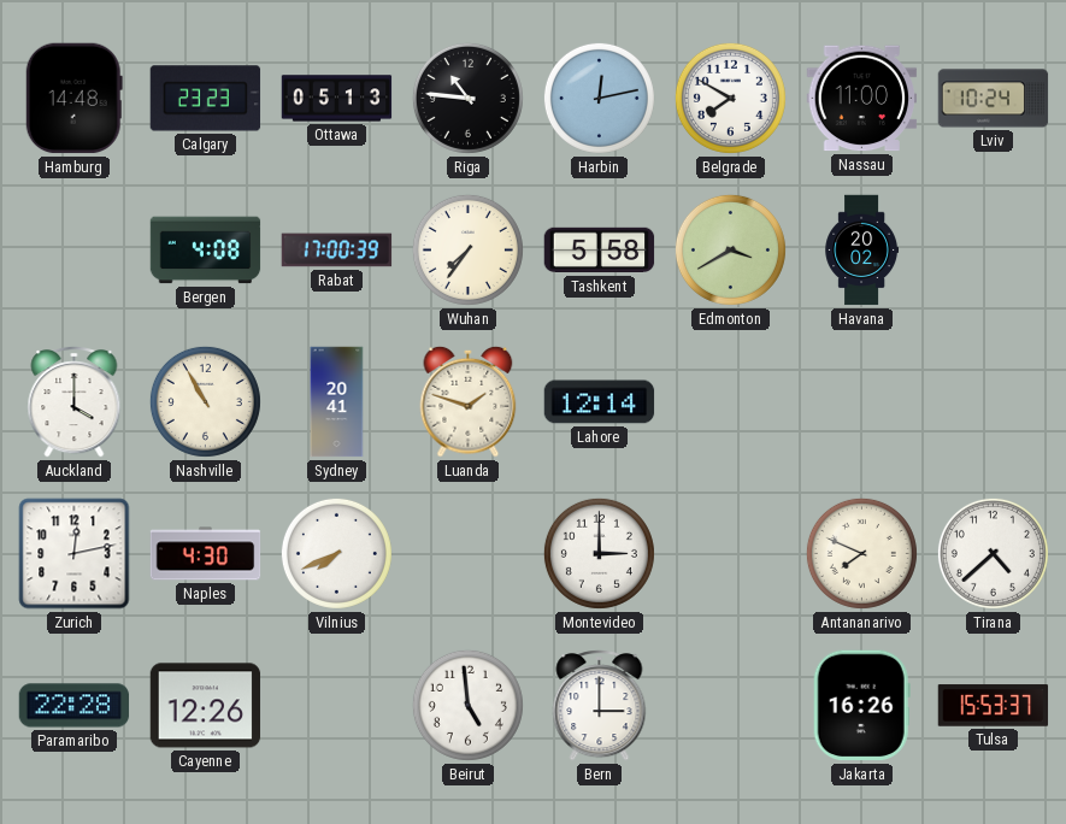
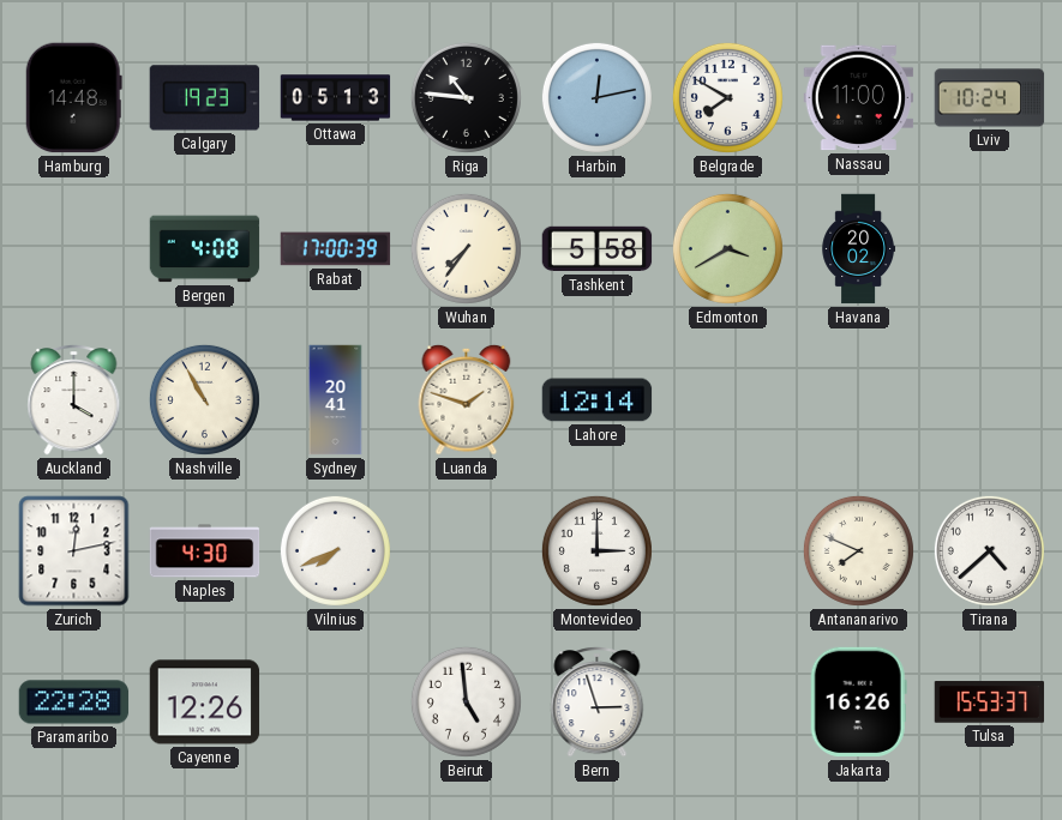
Calgary: 23:23 -> 19:23
Bern: 3:00 -> 2:57
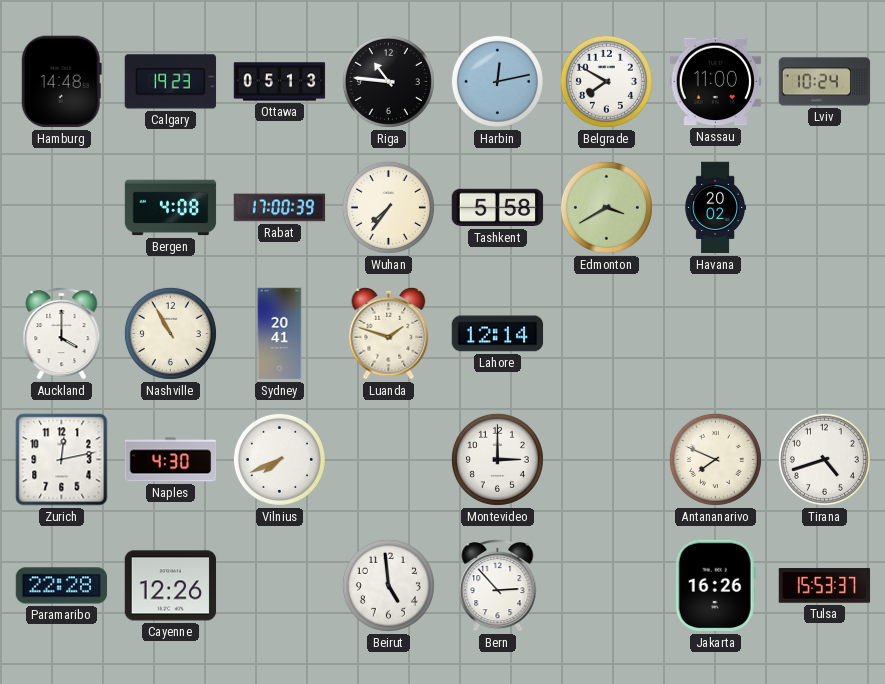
Tirana: 4:38 -> 4:42
Bern: 2:57 -> 2:53
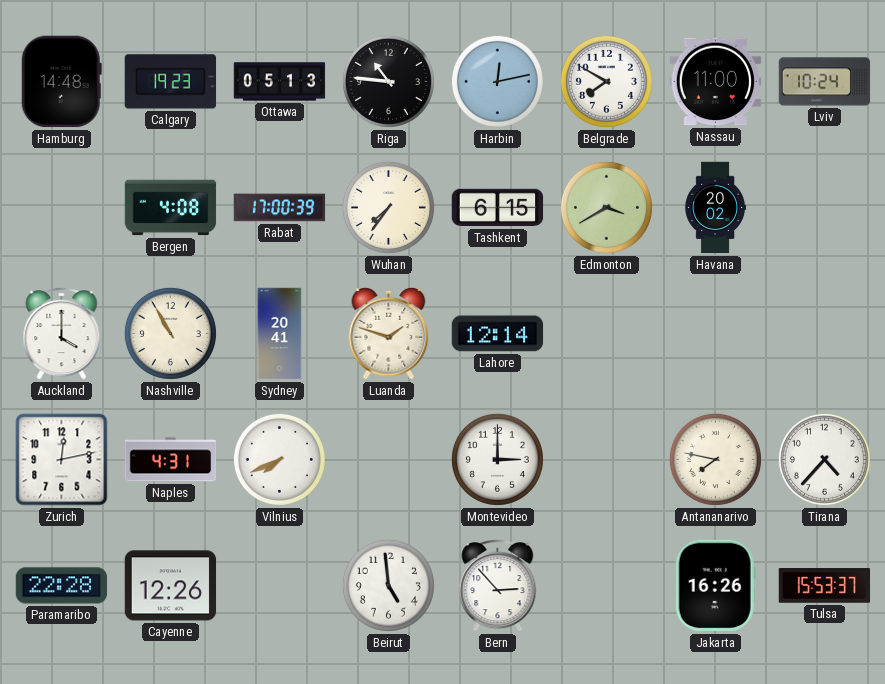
Tashkent: 5:58 -> 6:15
Naples: 4:30 -> 4:31
Antananarivo: 7:49 -> 7:47
Tirana: 4:42 -> 4:37
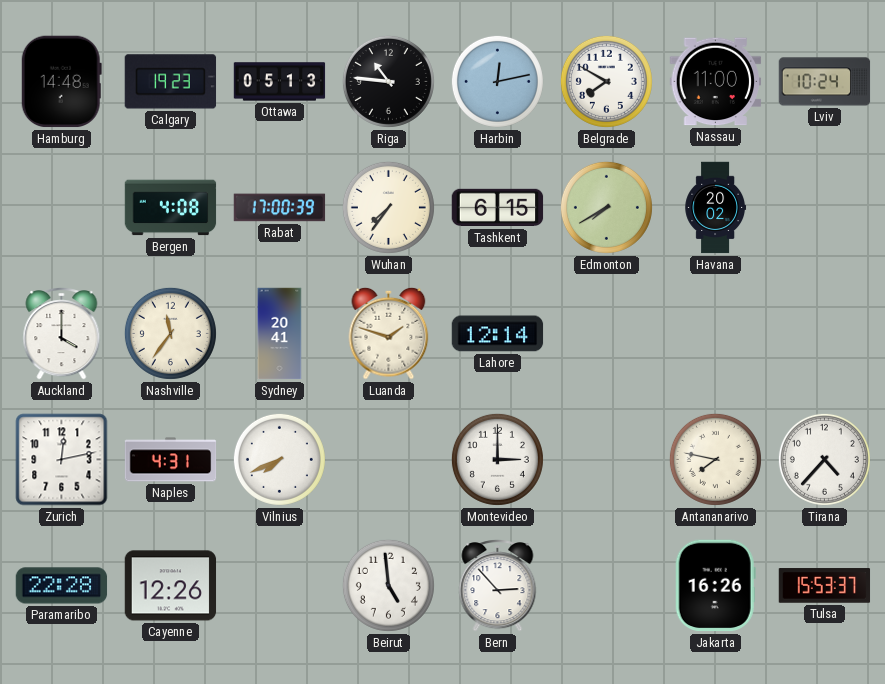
Edmonton: 3:40 -> 7:40
Nashville: 10:55 -> 11:36
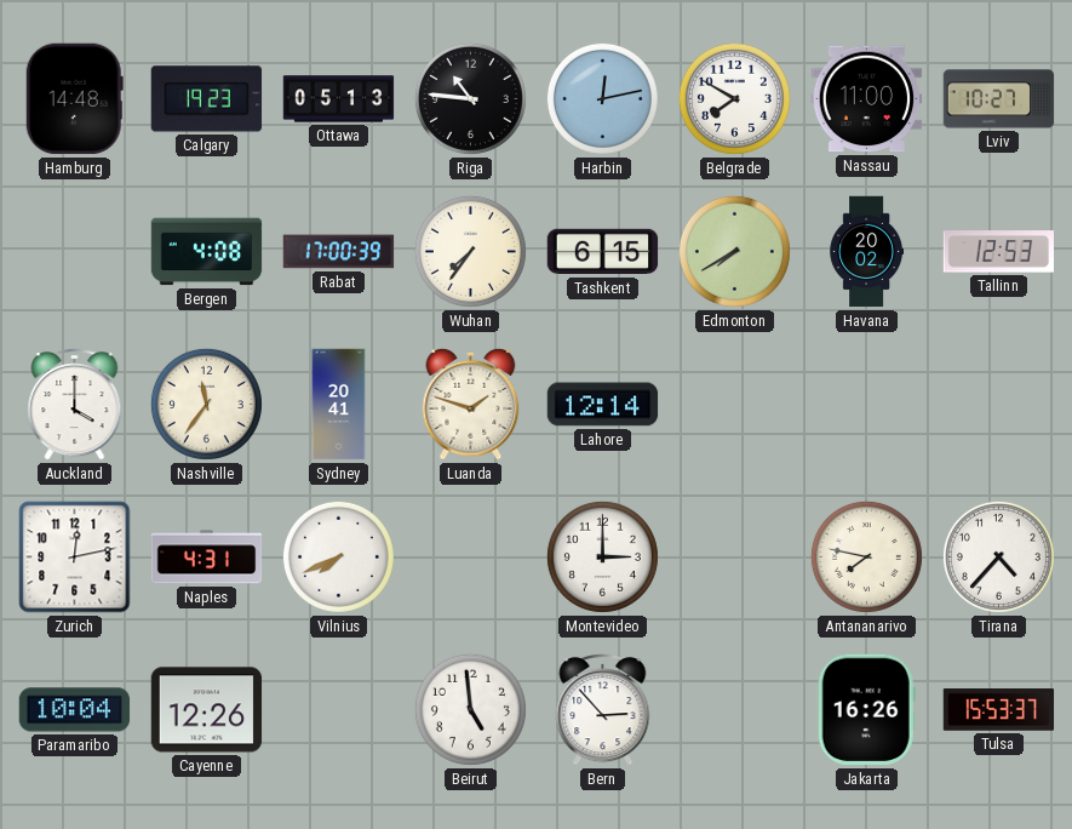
Lviv: 10:24 -> 10:27
Tallinn: none -> 12:53
Paramaribo: 22:28 -> 10:04
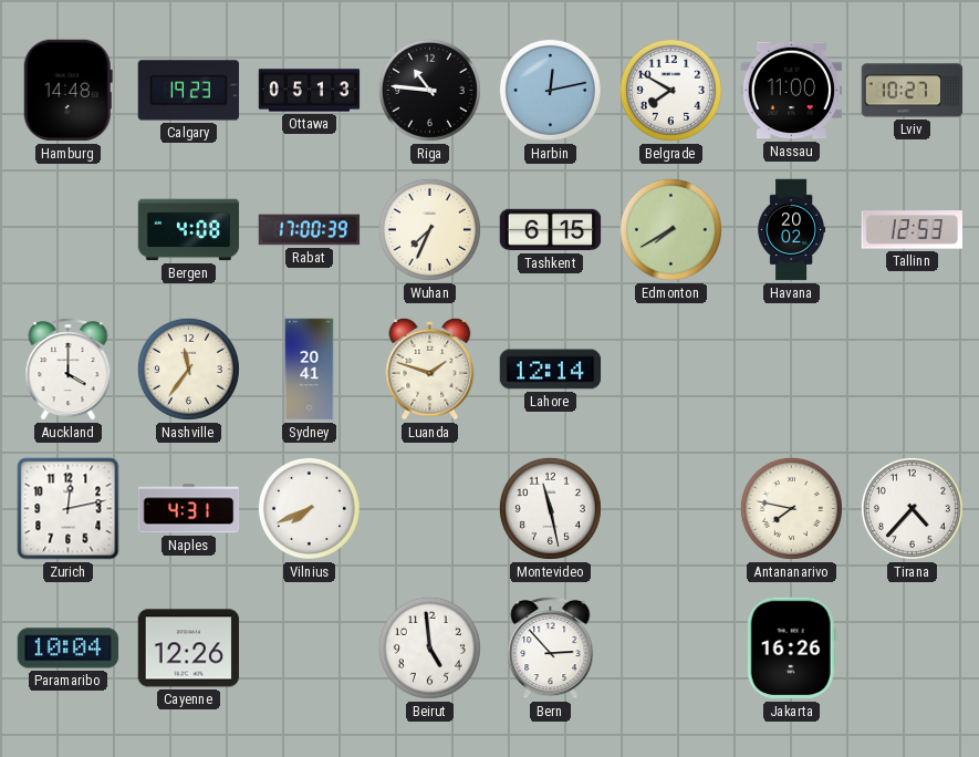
Wuhan: 7:36 -> 7:34
Montevideo: 3:00 -> 11:28
Tulsa: 15:53 -> none
